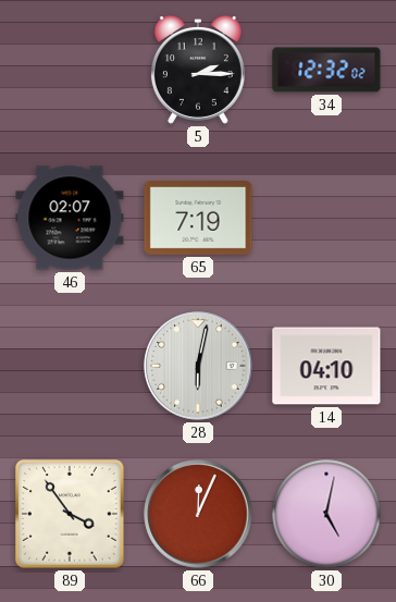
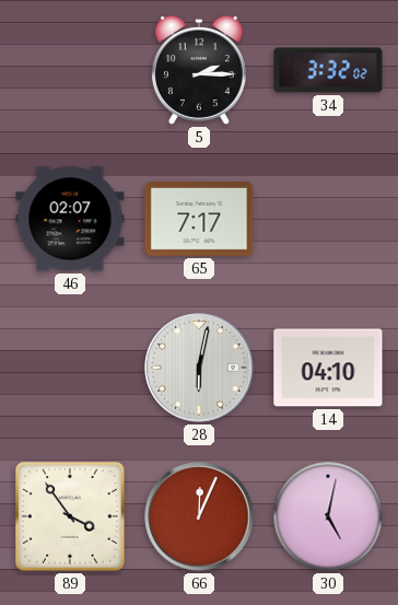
34: 12:32 -> 3:32
65: 7:19 -> 7:17
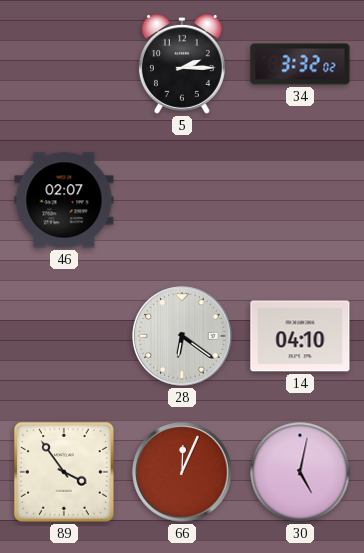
65: 7:17 -> none
28: 6:02 -> 6:21
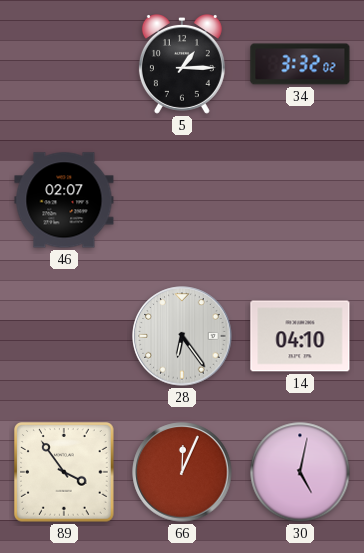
5: 2:15 -> 1:15
28: 6:21 -> 6:24
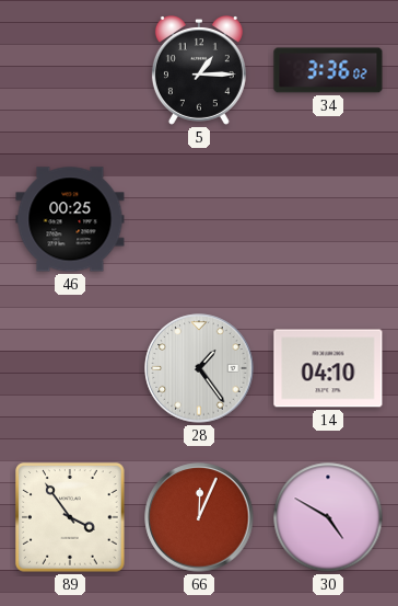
34: 3:32 -> 3:36
46: 02:07 -> 00:25
28: 6:24 -> 1:24
30: 5:02 -> 4:50
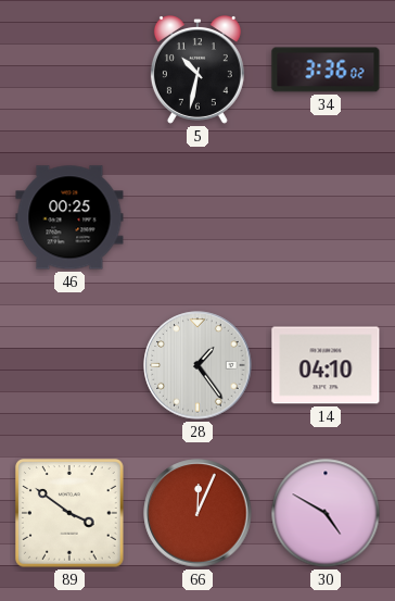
5: 1:15 -> 10:32
89: 3:54 -> 3:51
